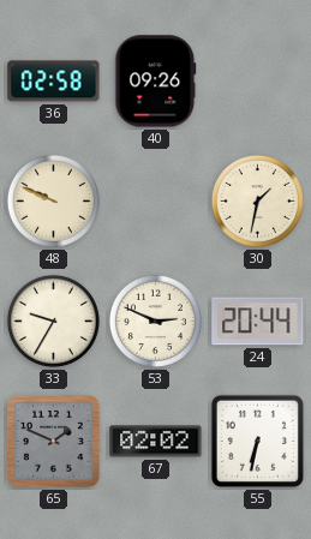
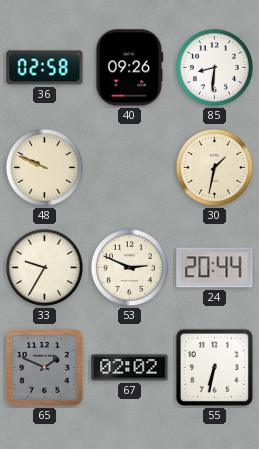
85: none -> 8:31
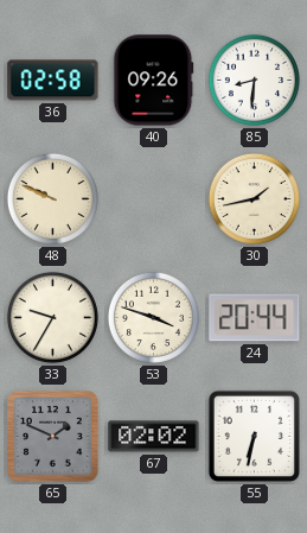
30: 1:32 -> 1:43
53: 2:49 -> 3:48
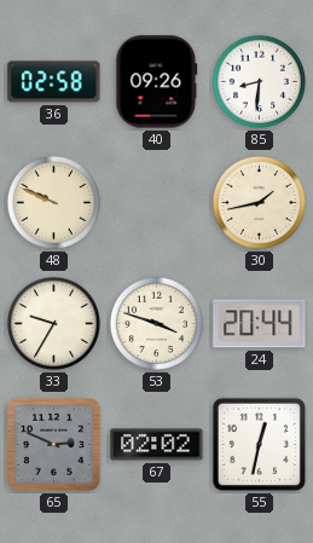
65: 1:49 -> 2:49
55: 6:32 -> 12:32
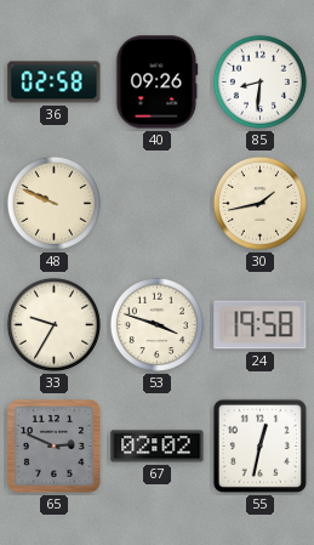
24: 20:44 -> 19:58
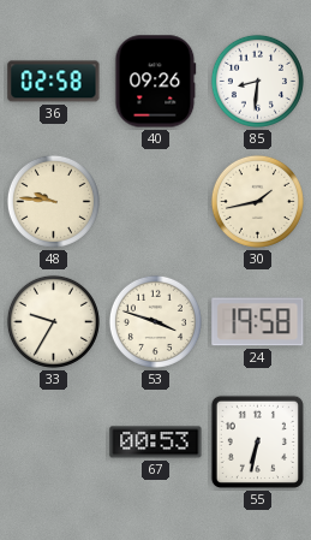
48: 9:49 -> 9:46
65: 2:49 -> none
67: 02:02 -> 00:53
55: 12:32 -> 6:32
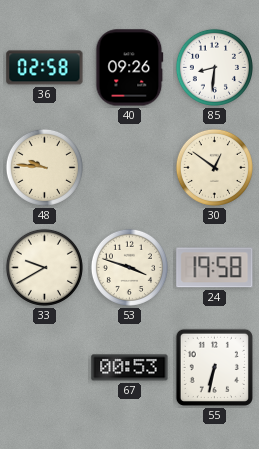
30: 1:43 -> 12:51
33: 9:35 -> 9:40
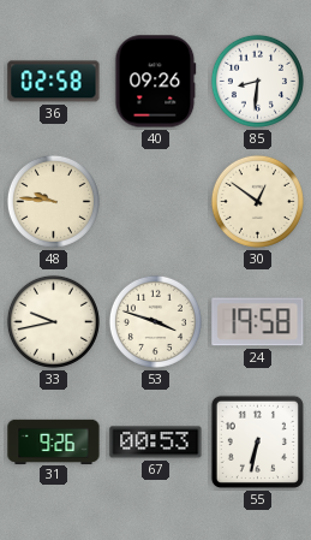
33: 9:40 -> 9:43
31: none -> 9:26
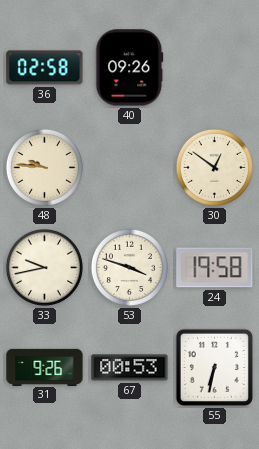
85: 8:31 -> none
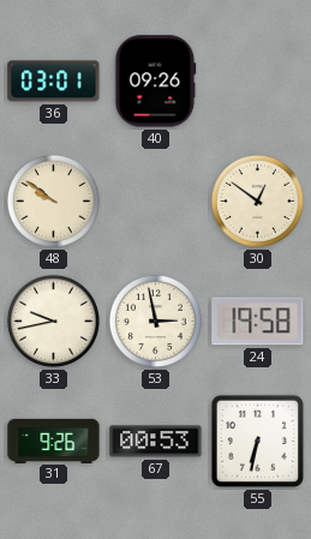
36: 02:58 -> 03:01
48: 9:46 -> 9:51
53: 3:48 -> 2:58
